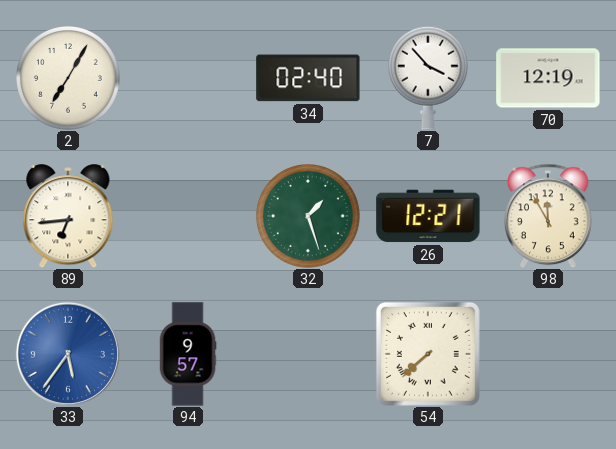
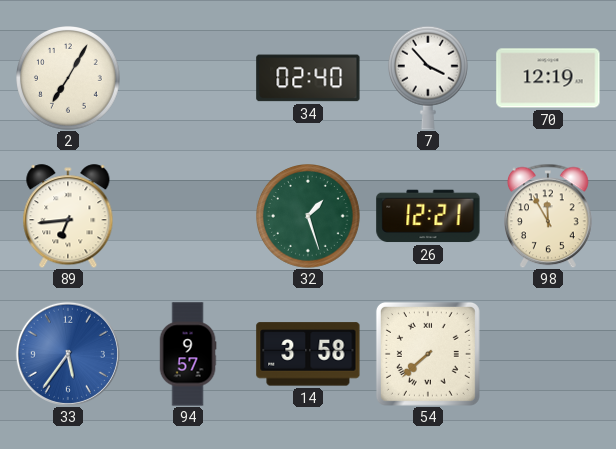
14: none -> 3:58
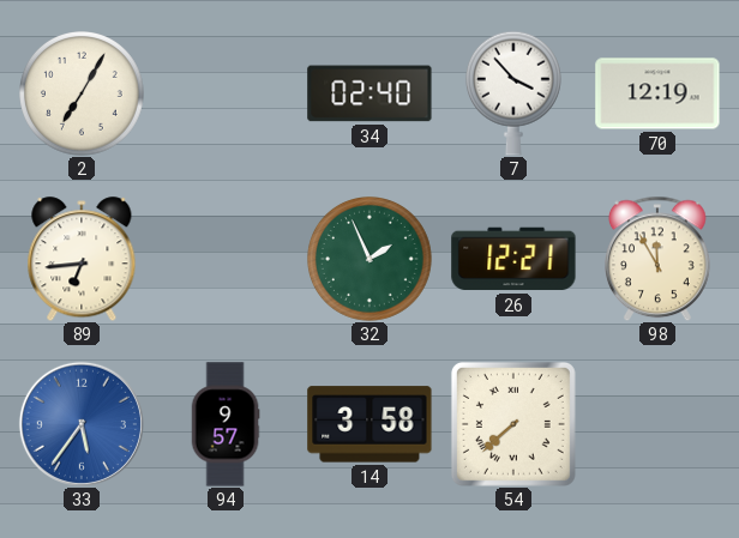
32: 1:27 -> 1:56
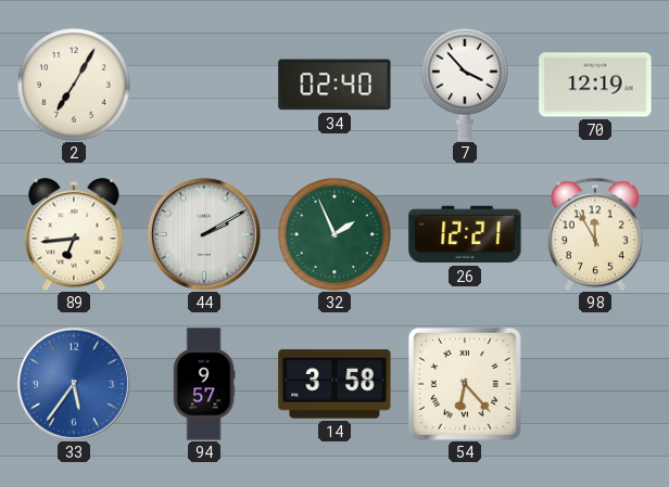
44: none -> 2:10
54: 7:38 -> 6:23
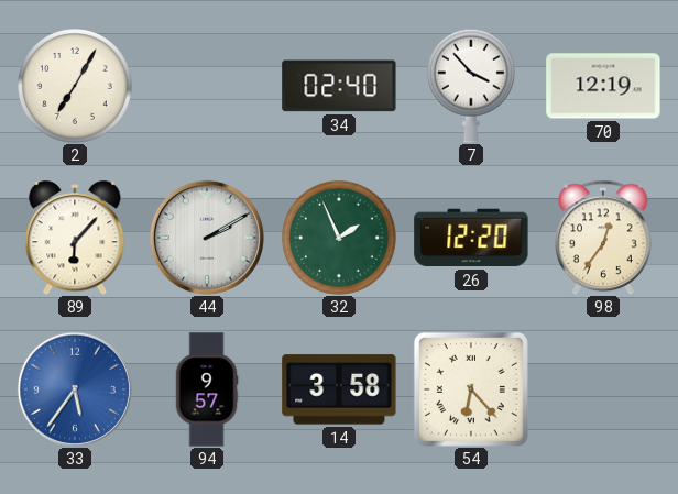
89: 6:44 -> 6:07
26: 12:21 -> 12:20
98: 11:55 -> 12:36
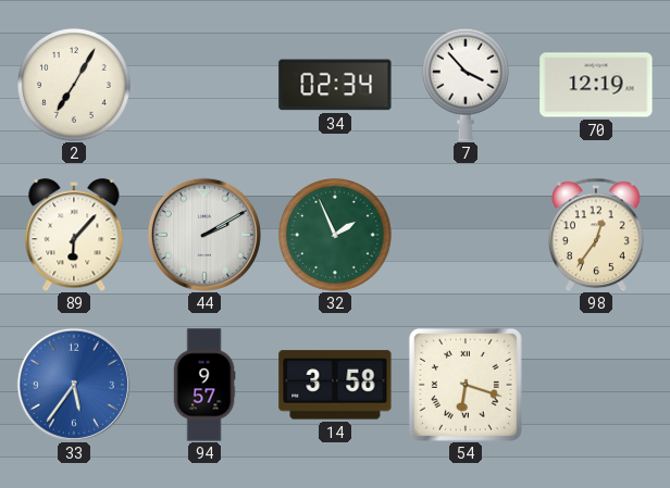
34: 02:40 -> 02:34
26: 12:20 -> none
54: 6:23 -> 6:18
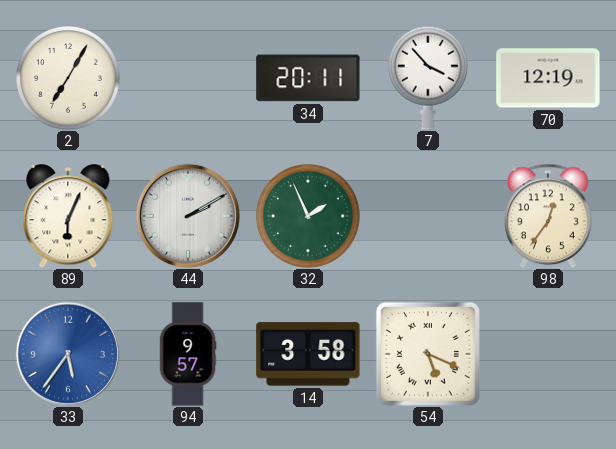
34: 02:34 -> 20:11
89: 6:07 -> 6:04
54: 6:18 -> 5:19
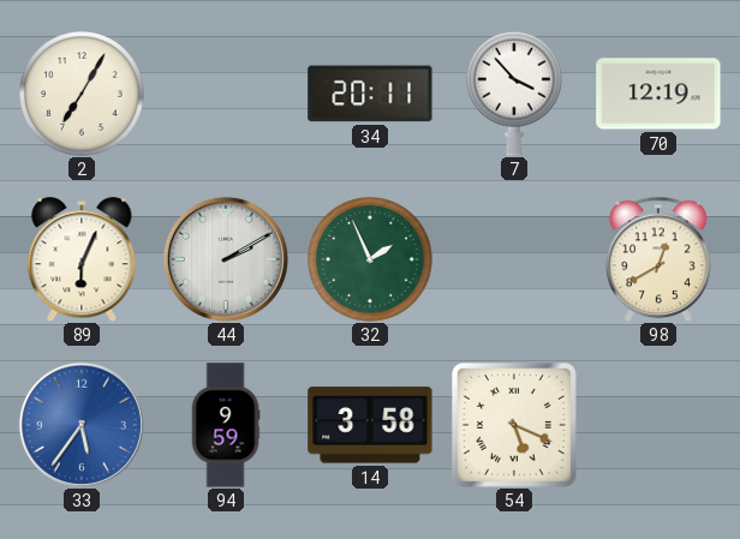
98: 12:36 -> 12:40
94: 9:57 -> 9:59
